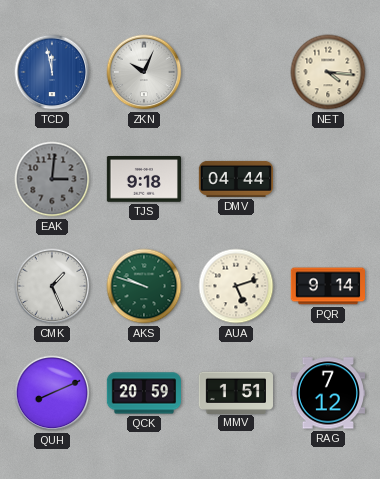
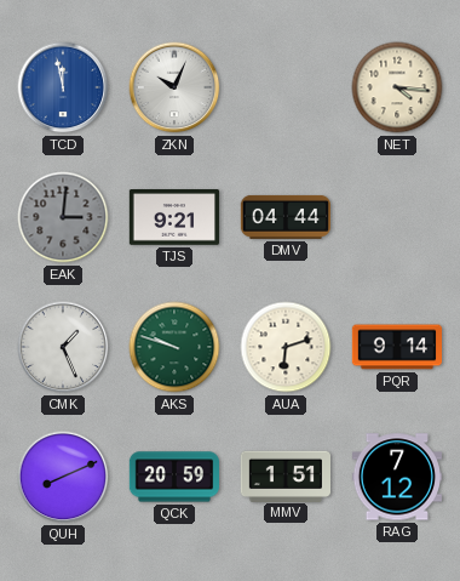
TJS: 9:18 -> 9:21
AUA: 5:12 -> 6:12
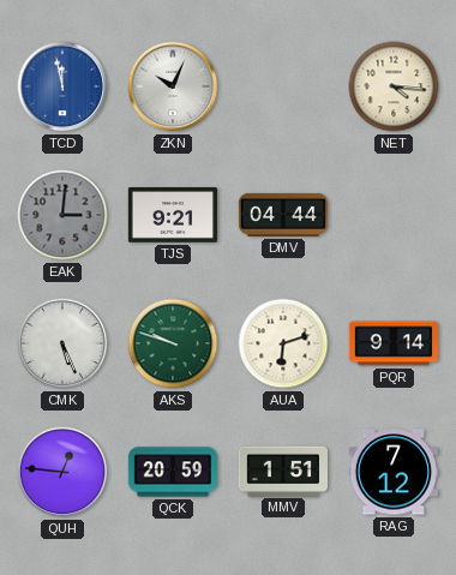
CMK: 1:26 -> 5:26
QUH: 8:11 -> 12:46
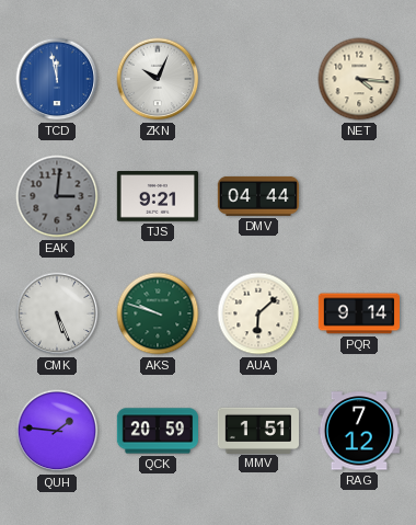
AUA: 6:12 -> 6:08
QUH: 12:46 -> 1:46
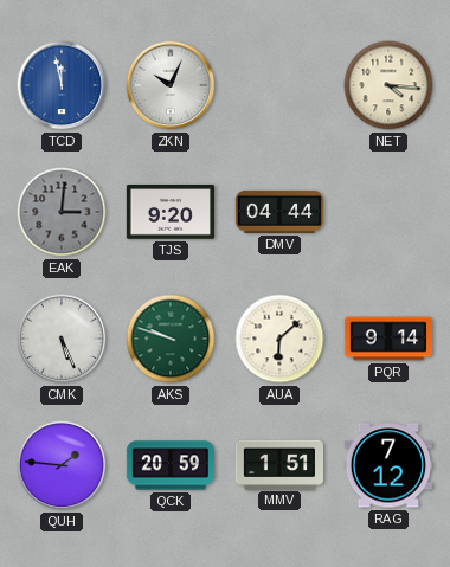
TJS: 9:21 -> 9:20
